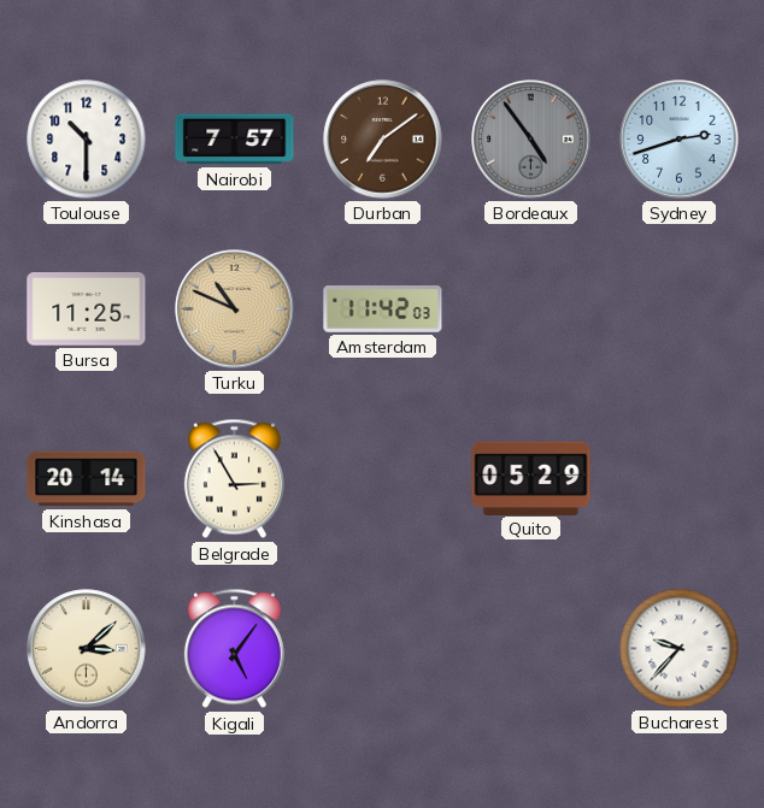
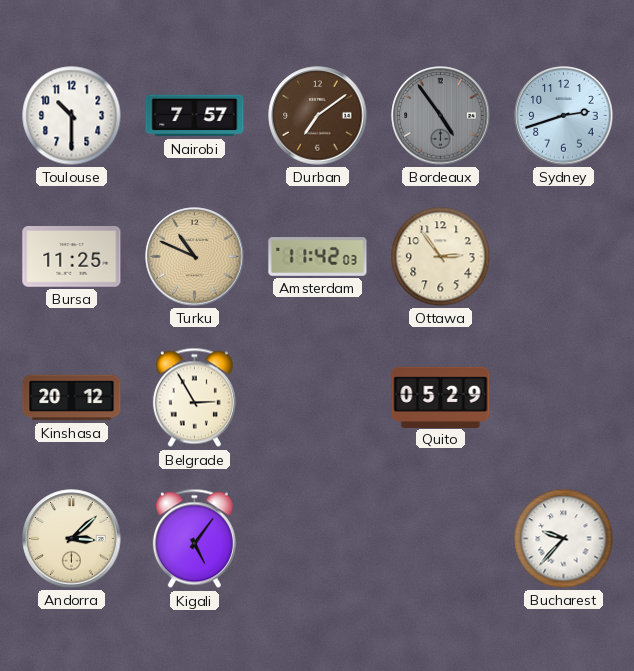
Ottawa: none -> 2:54
Kinshasa: 20:14 -> 20:12
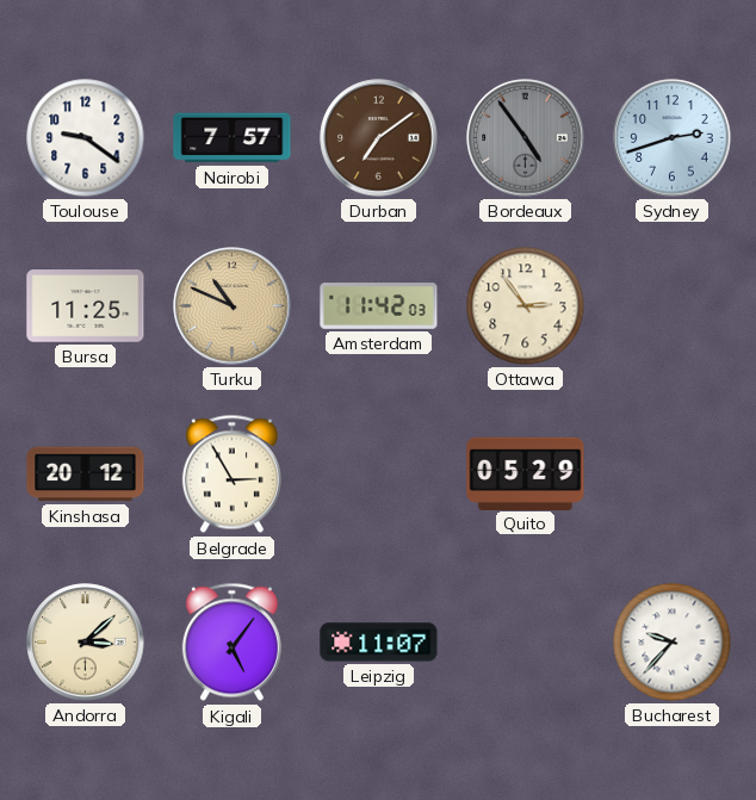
Toulouse: 10:30 -> 9:21
Leipzig: none -> 11:07
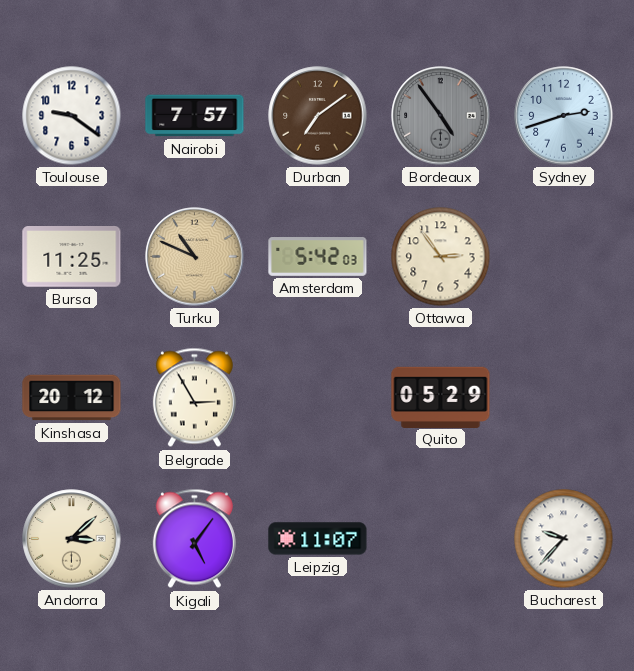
Amsterdam: 11:42 -> 5:42
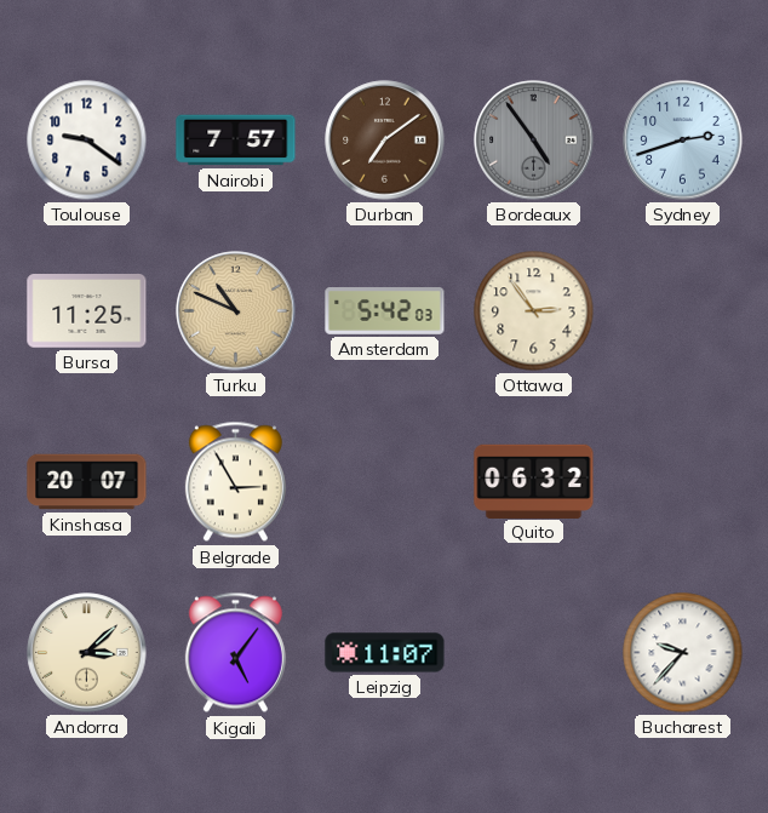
Kinshasa: 20:12 -> 20:07
Quito: 05:29 -> 06:32
